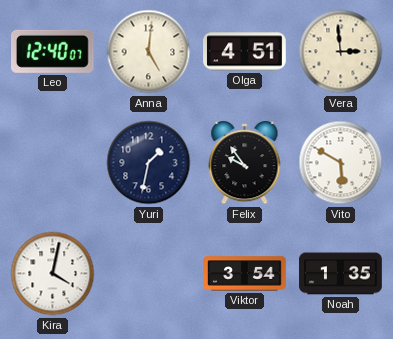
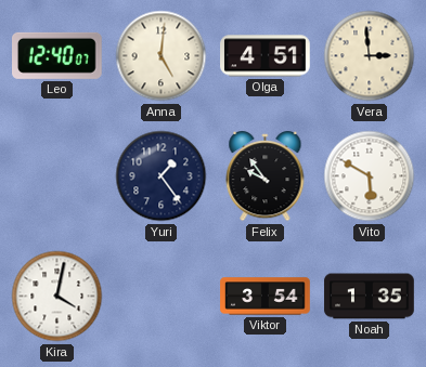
Yuri: 1:32 -> 1:24
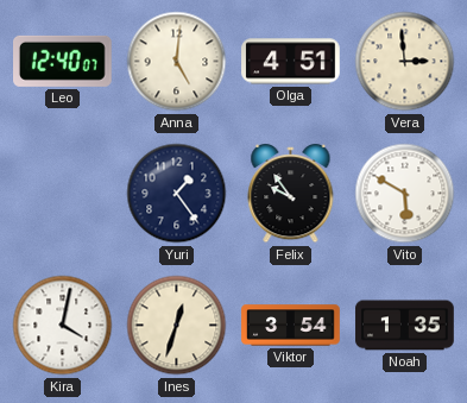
Ines: none -> 12:33
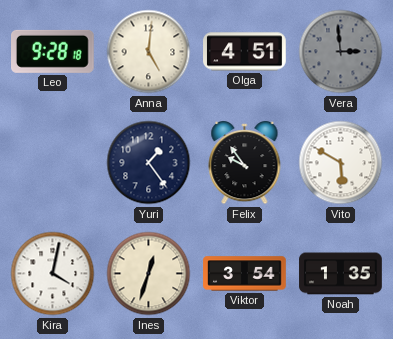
Leo: 12:40 -> 9:28
Vera dial: cream -> grey
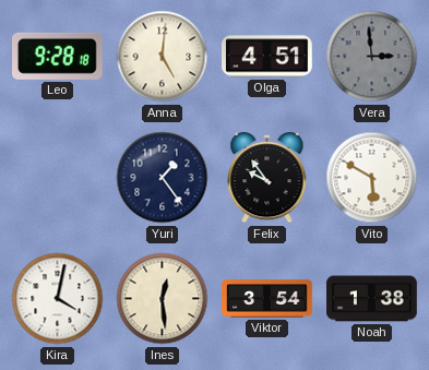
Ines: 12:33 -> 12:29
Noah: 1:35 -> 1:38
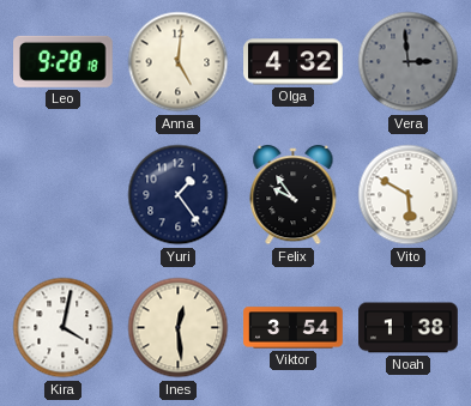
Olga: 4:51 -> 4:32
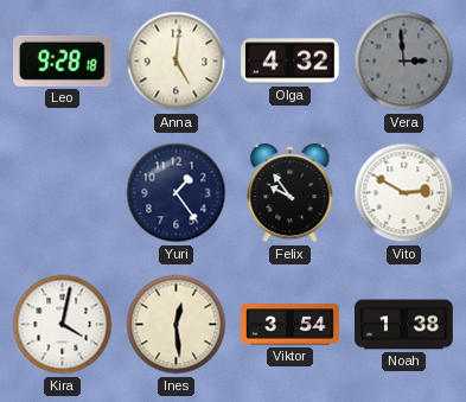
Vito: 5:50 -> 2:50
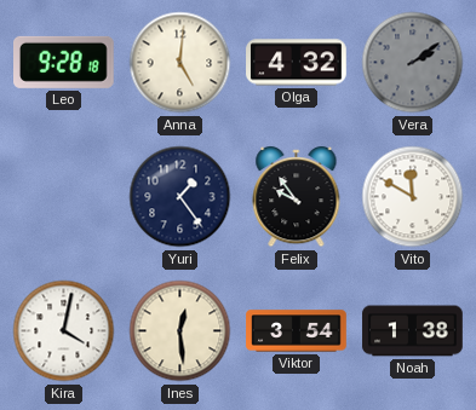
Vera: 2:59 -> 2:09
Vito: 2:50 -> 11:50
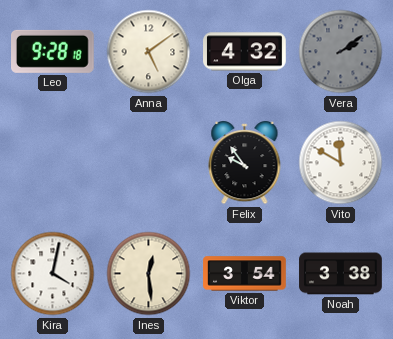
Anna: 5:01 -> 5:09
Yuri: 1:24 -> none
Noah: 1:38 -> 3:38
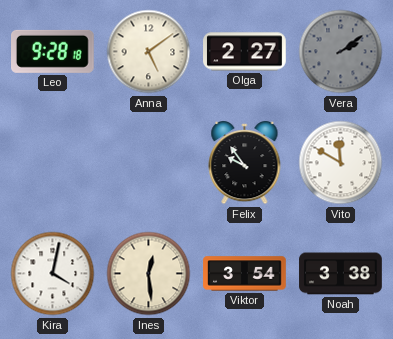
Olga: 4:32 -> 2:27
